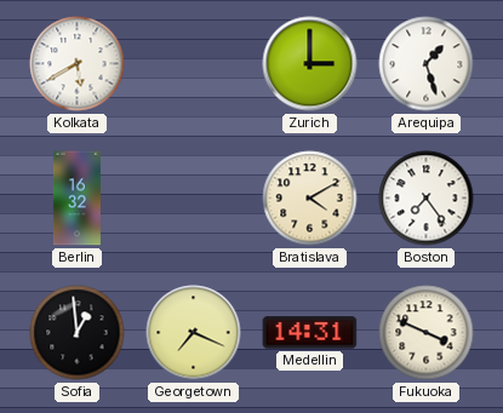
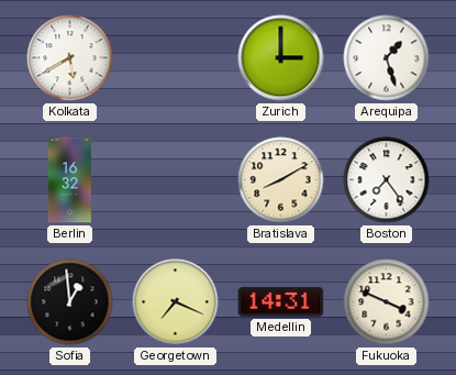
Bratislava: 4:10 -> 8:10
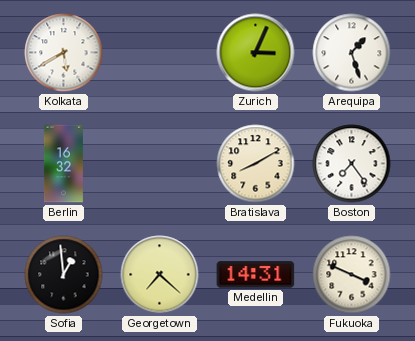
Zurich: 3:00 -> 3:04
Georgetown: 7:19 -> 7:22
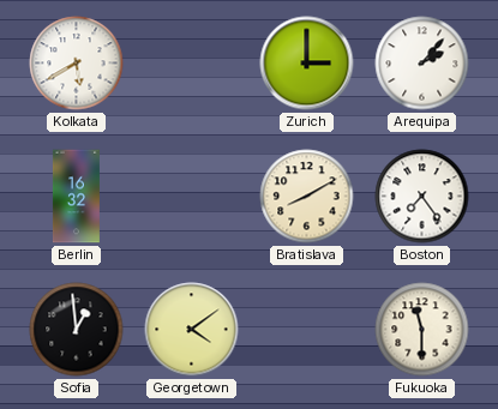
Zurich: 3:04 -> 3:00
Arequipa: 1:27 -> 2:07
Georgetown: 7:22 -> 4:09
Medellin: 14:31 -> none
Fukuoka: 3:49 -> 11:30
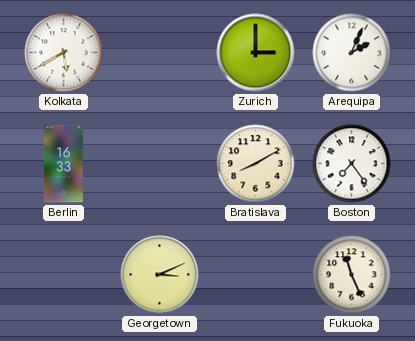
Arequipa: 2:07 -> 2:04
Berlin: 16:32 -> 16:33
Sofia: 12:59 -> none
Georgetown: 4:09 -> 3:11
Fukuoka: 11:30 -> 11:26
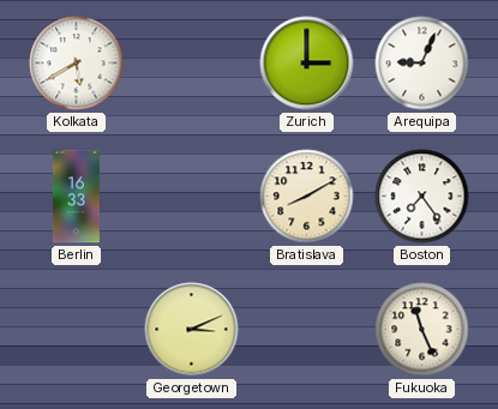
Arequipa: 2:04 -> 9:04
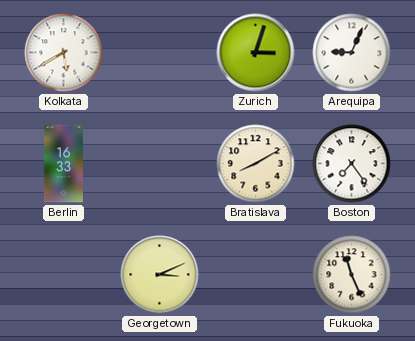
Zurich: 3:00 -> 3:03
